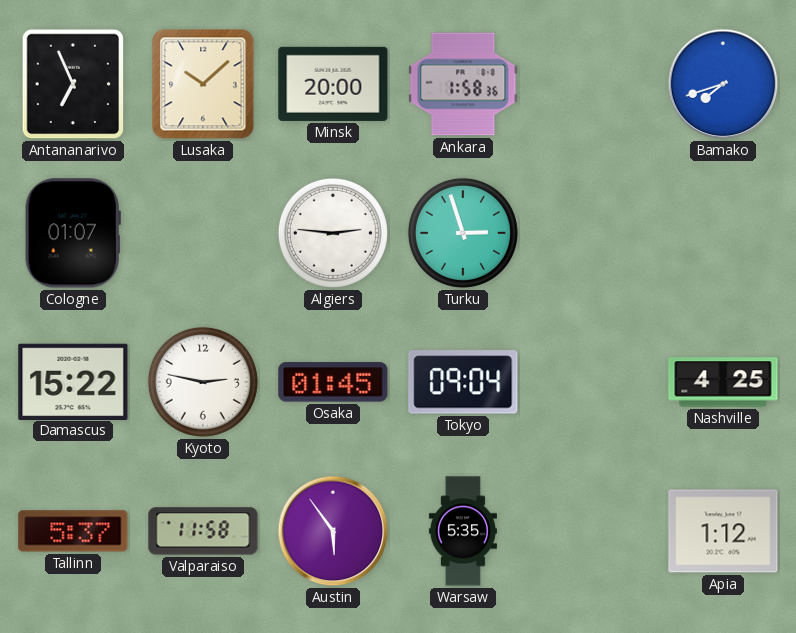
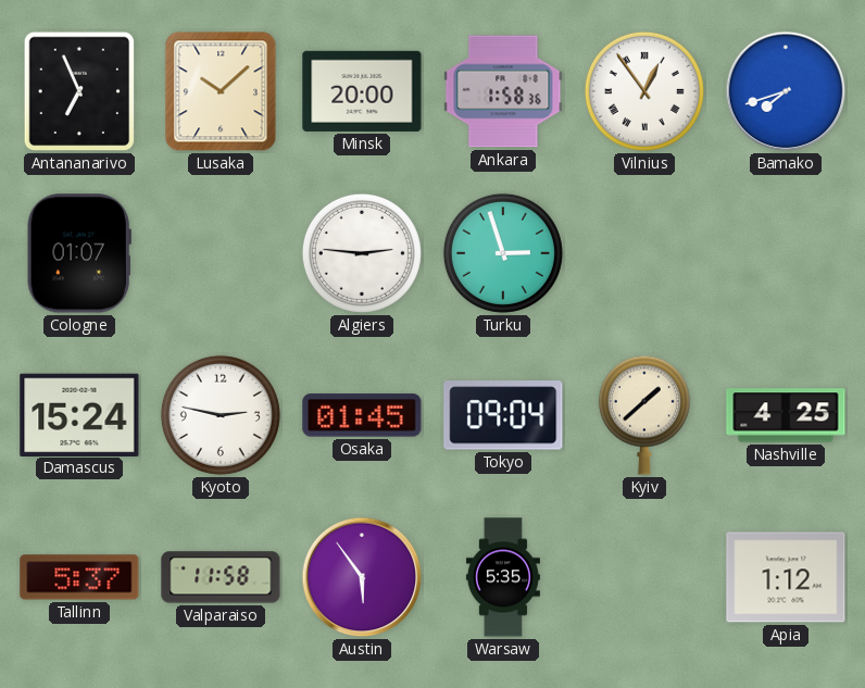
Vilnius: none -> 12:54
Damascus: 15:22 -> 15:24
Kyiv: none -> 1:38
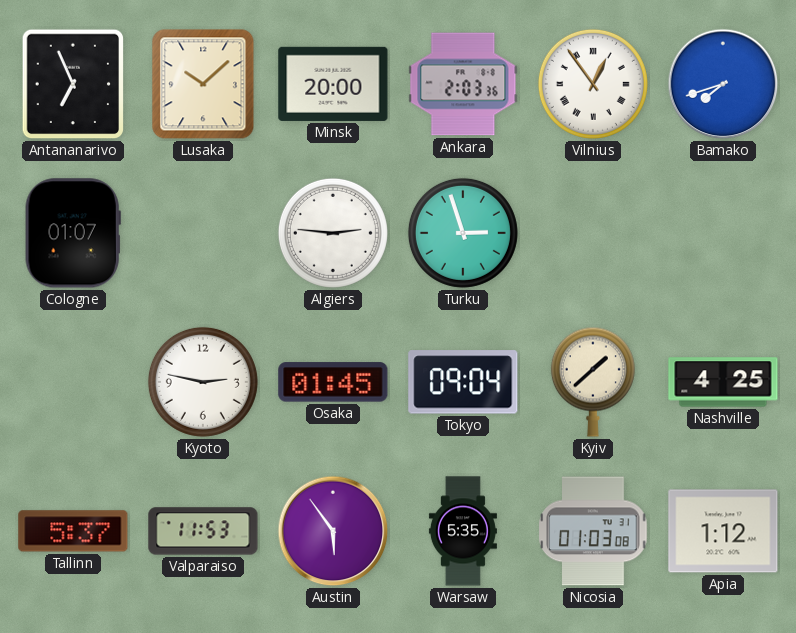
Ankara: 1:58 -> 2:03
Damascus: 15:24 -> none
Valparaiso: 11:58 -> 11:53
Nicosia: none -> 01:03
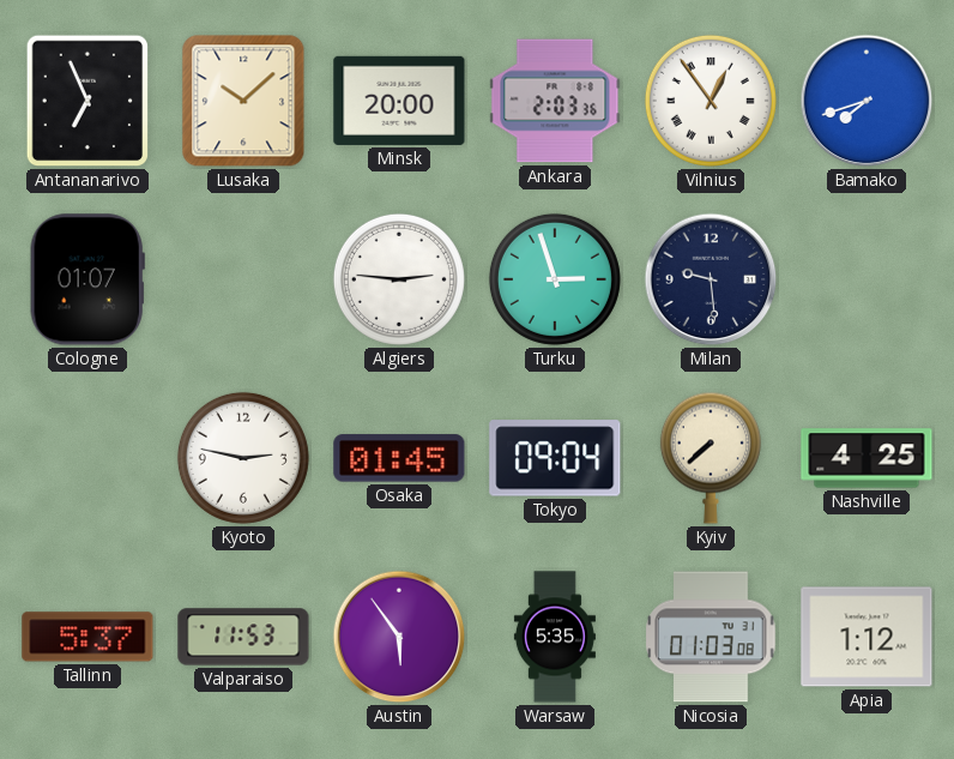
Milan: none -> 9:29
Kyiv: 1:38 -> 7:38
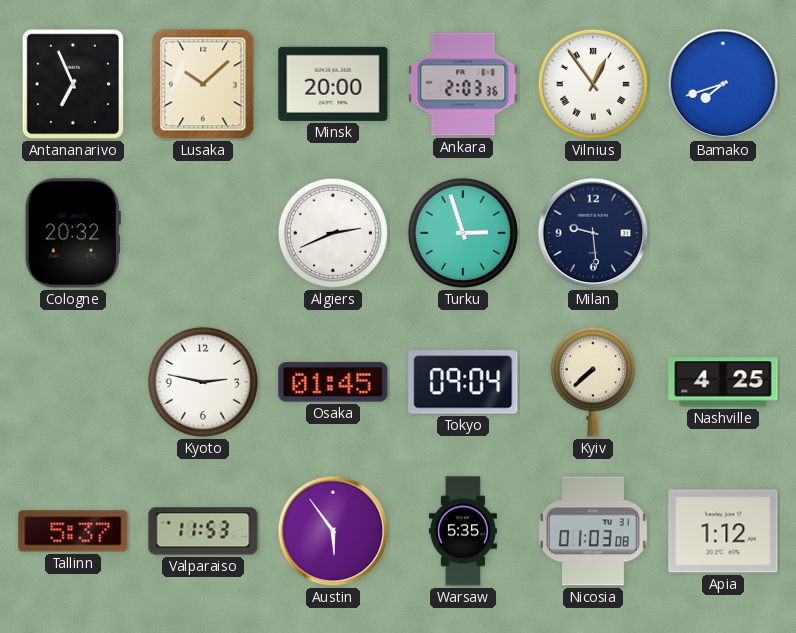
Cologne: 01:07 -> 20:32
Algiers: 2:46 -> 2:41
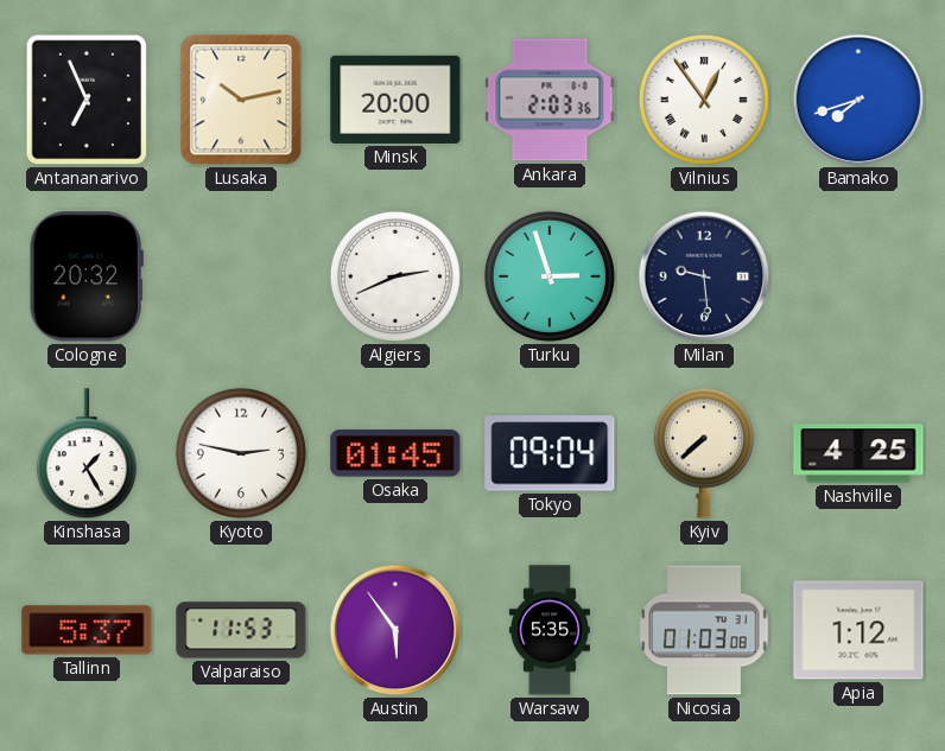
Lusaka: 10:08 -> 10:13
Kinshasa: none -> 1:25
